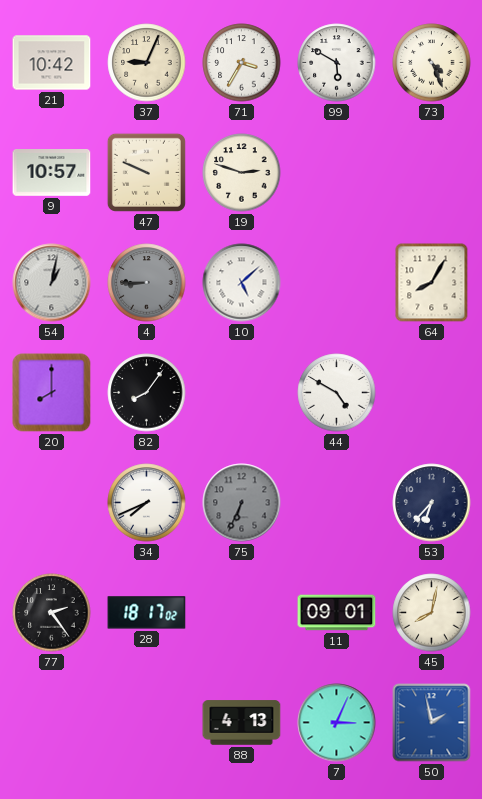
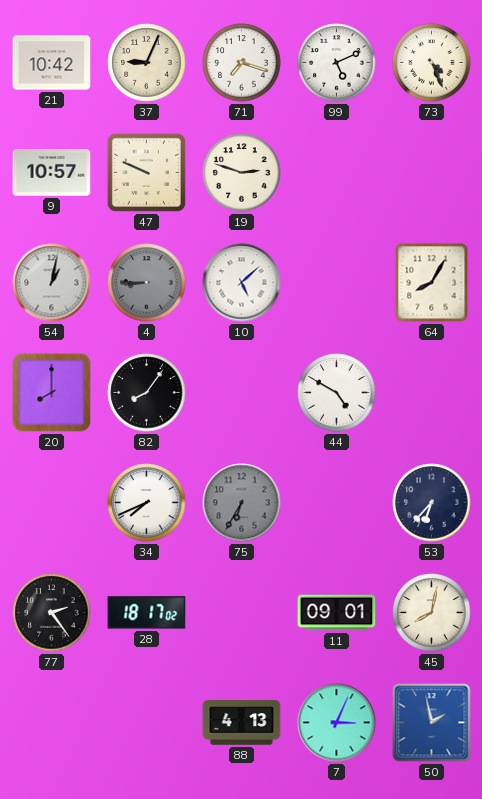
71: 3:35 -> 7:18
99: 5:50 -> 5:11
75: 6:34 -> 6:35
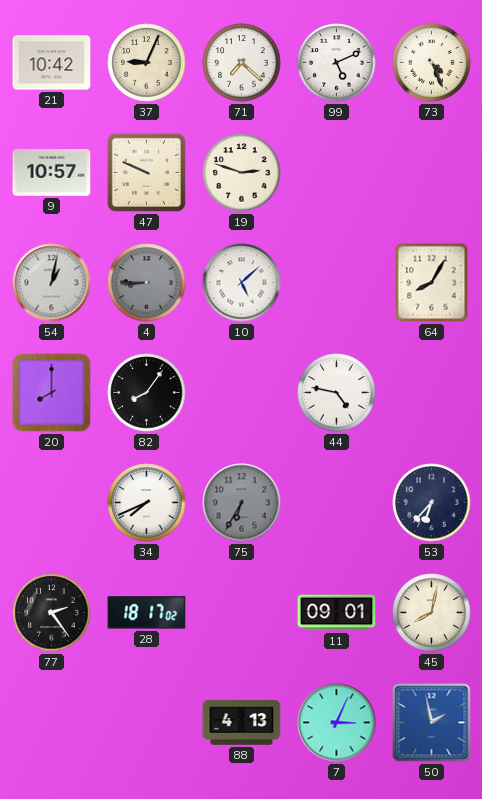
71: 7:18 -> 7:22
44: 4:50 -> 4:47
